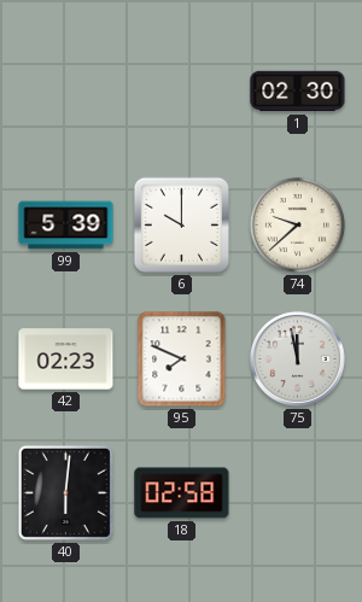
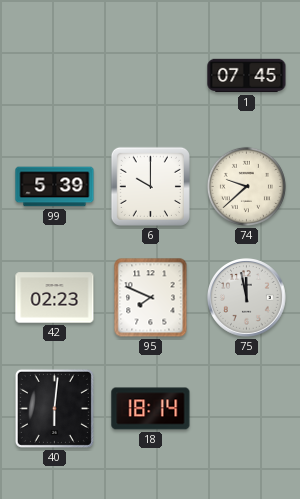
1: 02:30 -> 07:45
18: 02:58 -> 18:14
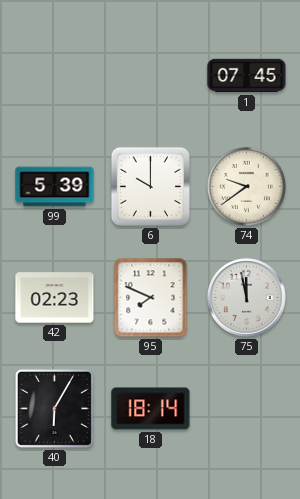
74: 9:38 -> 9:39
40: 6:01 -> 6:05
